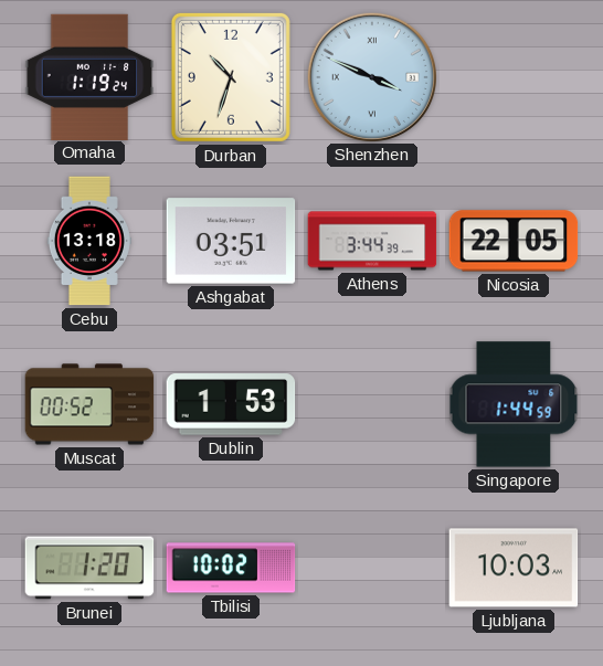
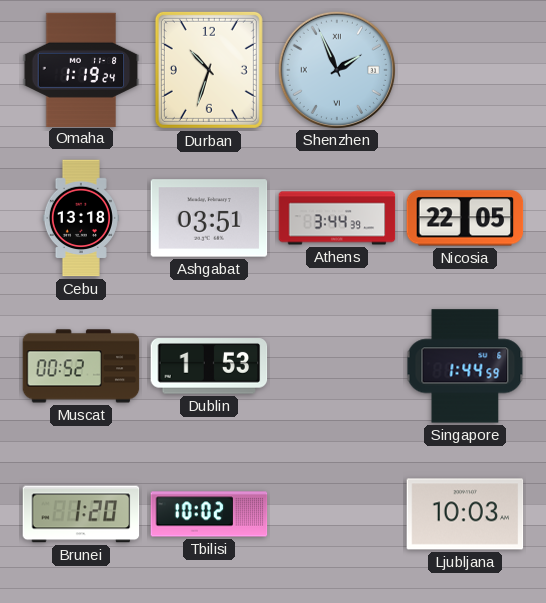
Shenzhen: 3:49 -> 1:56
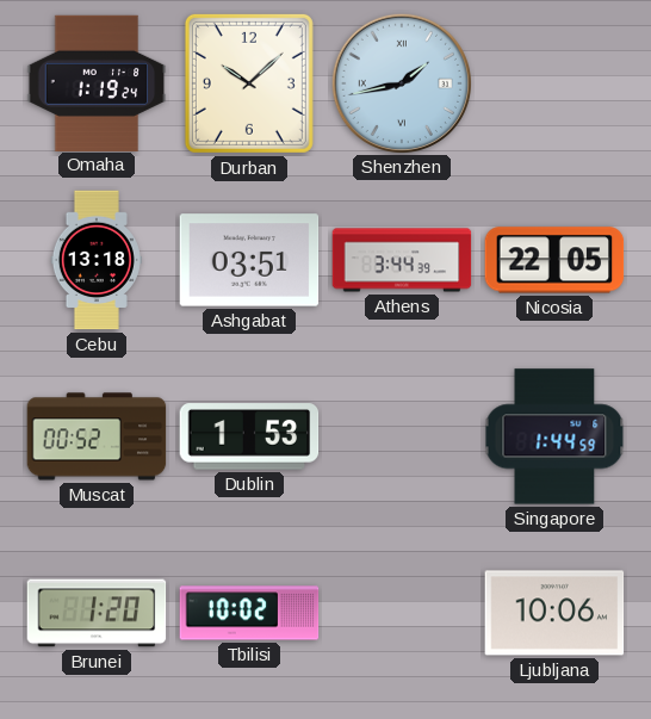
Durban: 10:33 -> 10:08
Shenzhen: 1:56 -> 1:43
Ljubljana: 10:03 -> 10:06
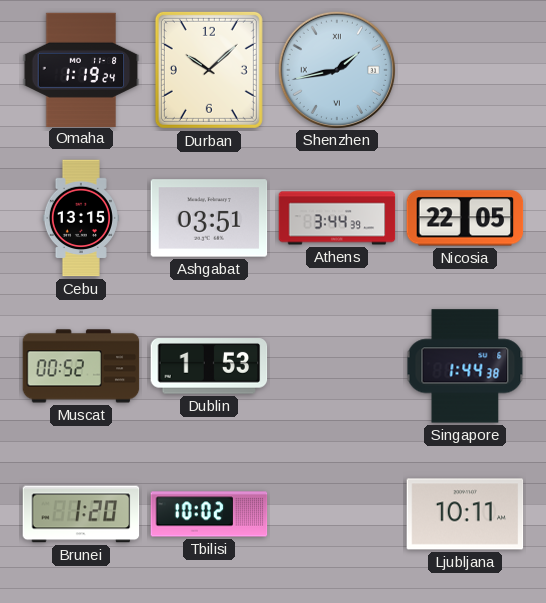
Cebu: 13:18 -> 13:15
Singapore: 1:44:59 -> 1:44:38
Ljubljana: 10:06 -> 10:11
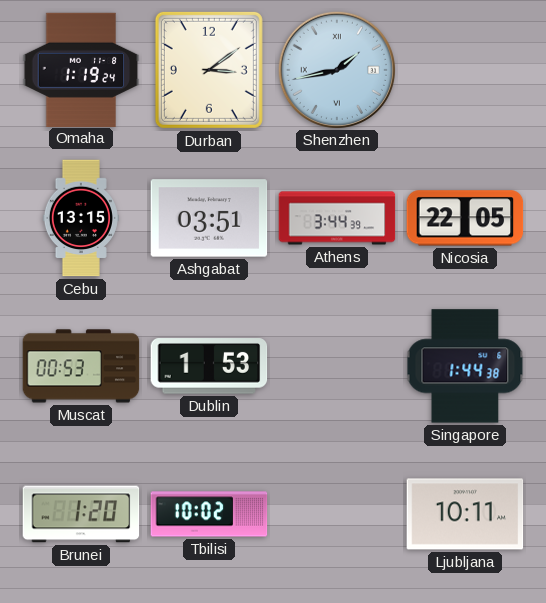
Durban: 10:08 -> 3:09
Muscat: 00:52 -> 00:53
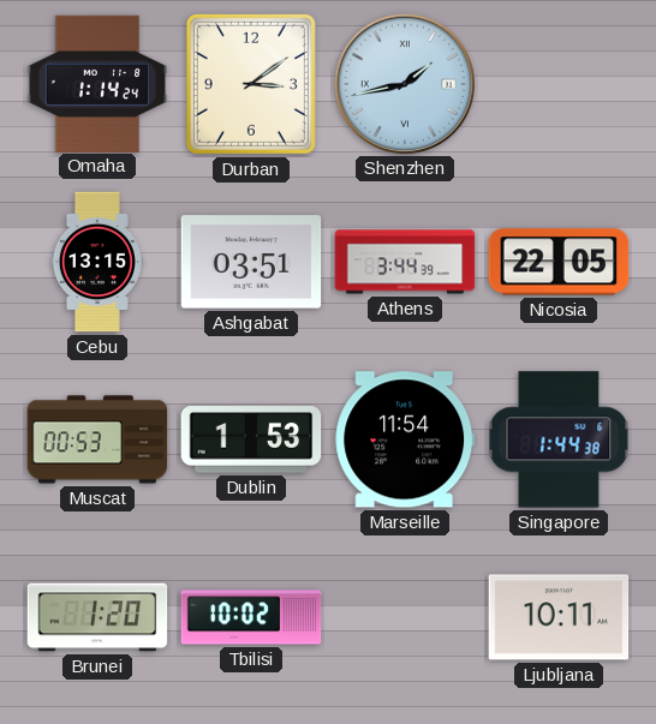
Omaha: 1:19 -> 1:14
Marseille: none -> 11:54
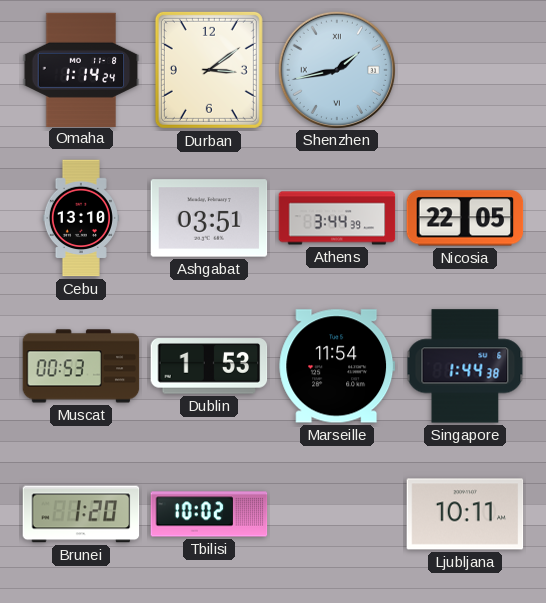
Cebu: 13:15 -> 13:10
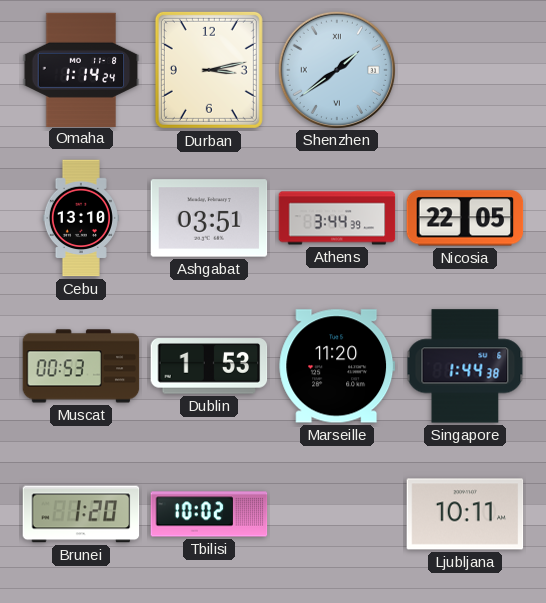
Durban: 3:09 -> 3:13
Shenzhen: 1:43 -> 1:39
Marseille: 11:54 -> 11:20
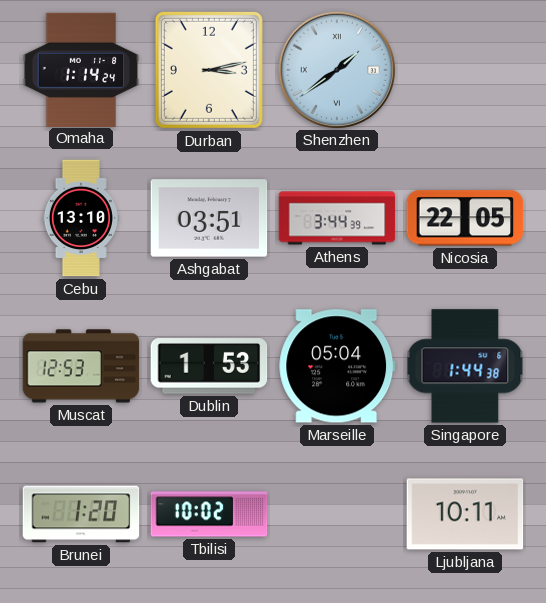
Muscat: 00:53 -> 12:53
Marseille: 11:20 -> 05:04
